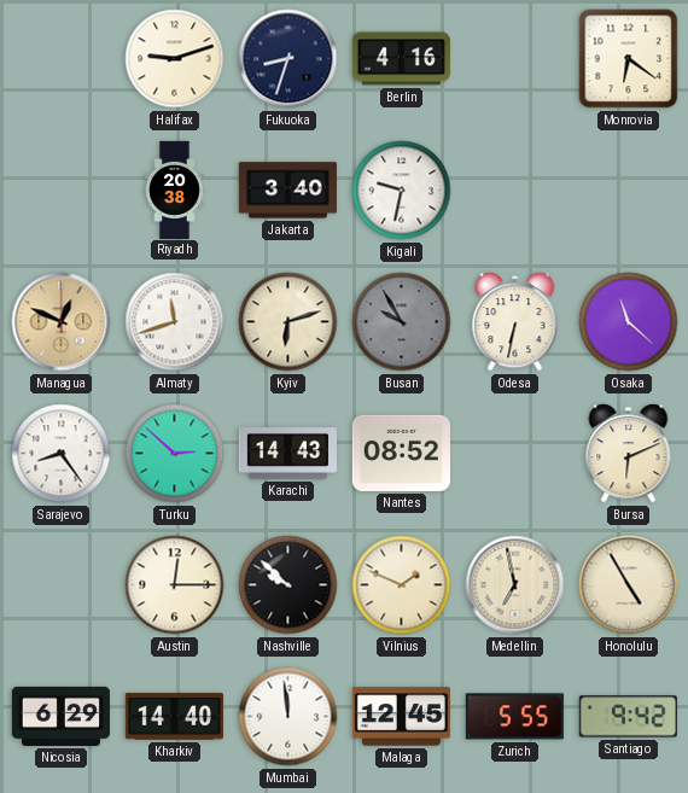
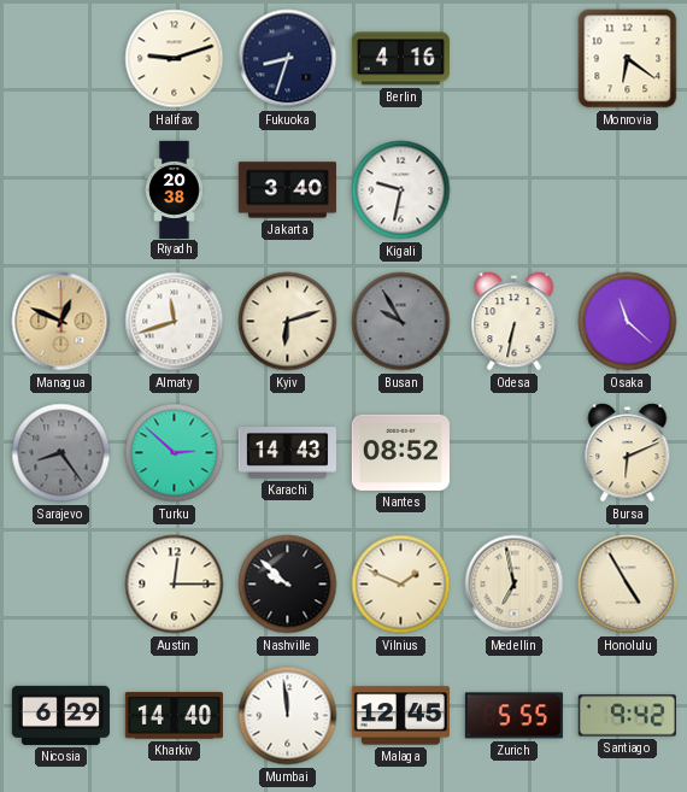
Sarajevo dial: white -> grey
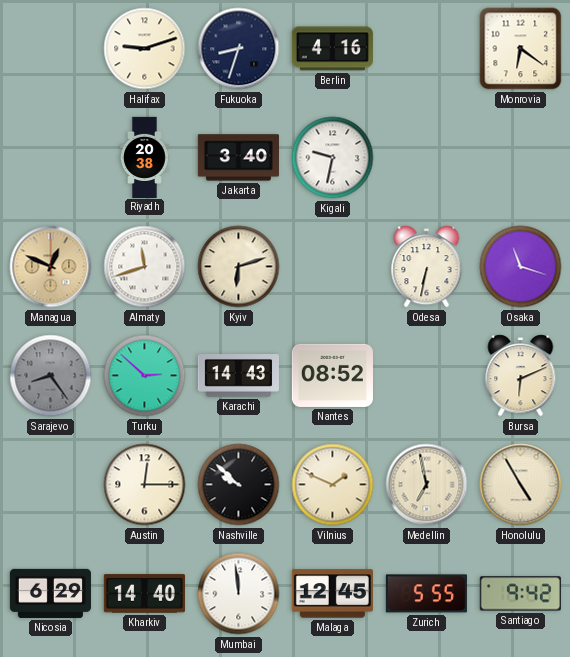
Busan: 9:55 -> none
Osaka: 11:22 -> 11:18
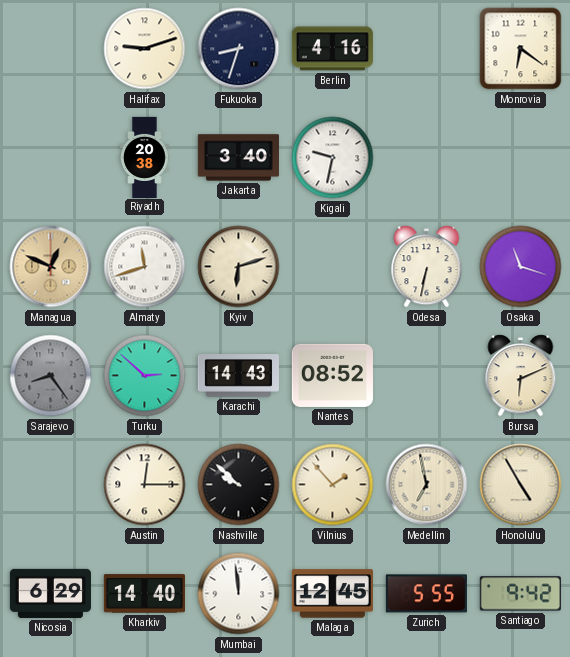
Vilnius: 1:49 -> 1:53
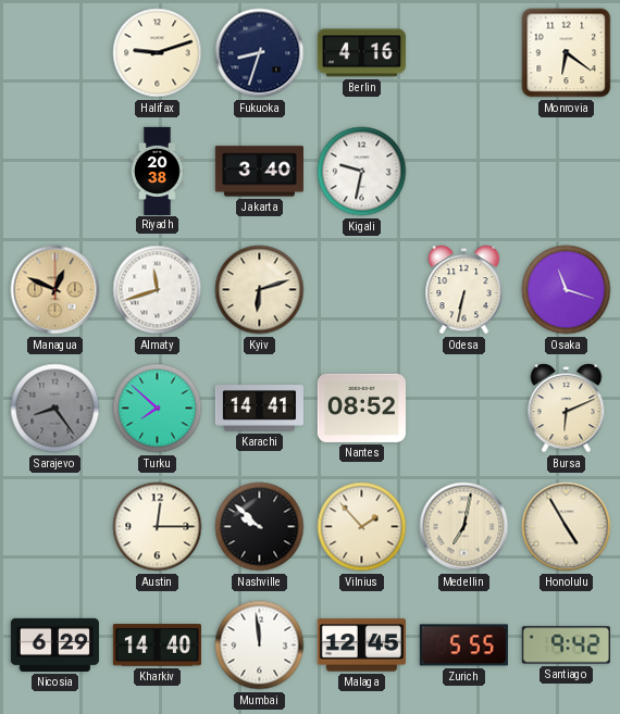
Turku: 2:52 -> 7:52
Karachi: 14:43 -> 14:41
Medellin: 6:58 -> 7:02
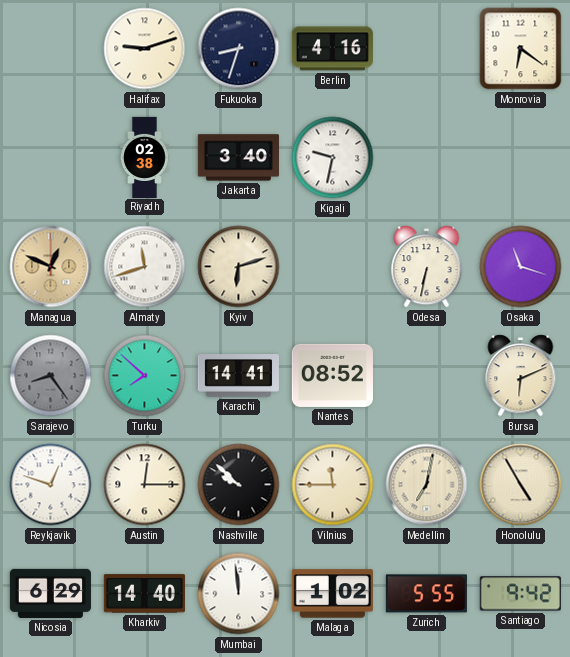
Riyadh: 20:38 -> 02:38
Reykjavik: none -> 12:48
Vilnius: 1:53 -> 11:45
Malaga: 12:45 -> 1:02
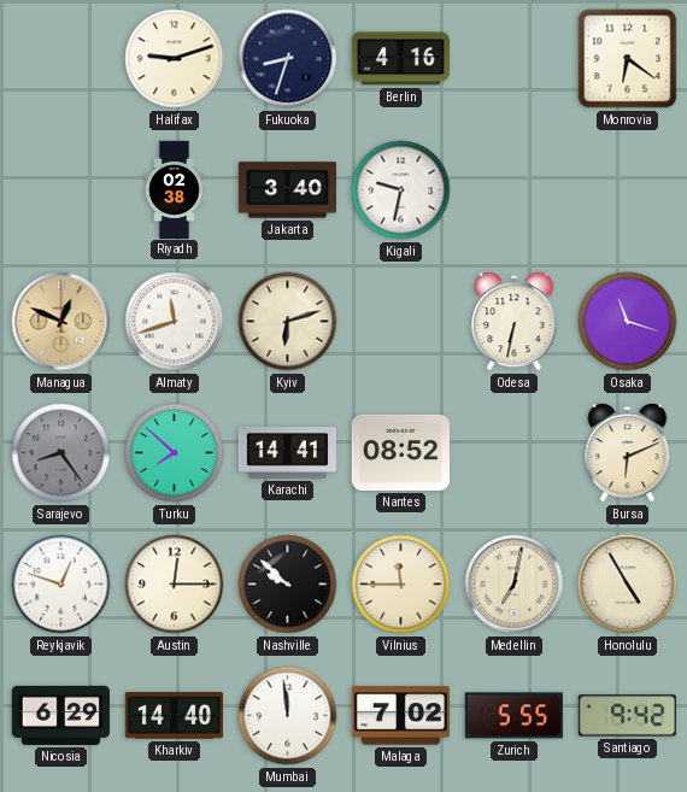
Malaga: 1:02 -> 7:02
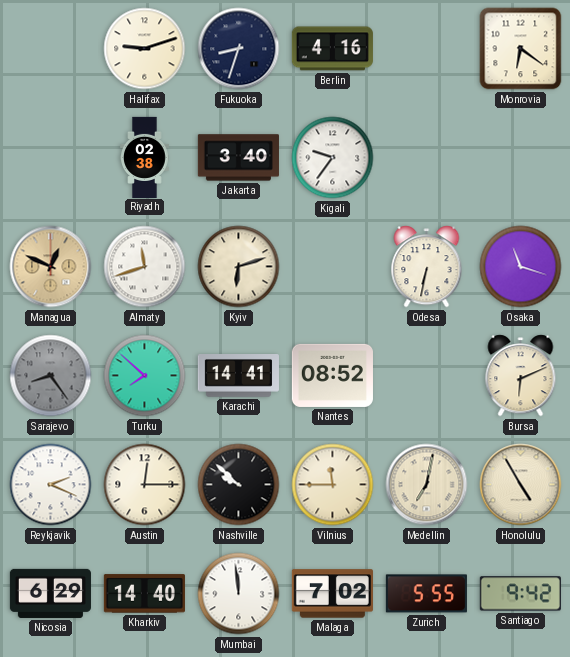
Kigali: 9:32 -> 9:36
Reykjavik: 12:48 -> 2:19
